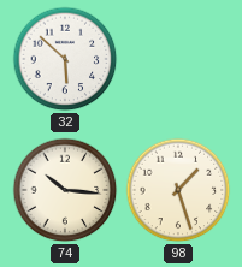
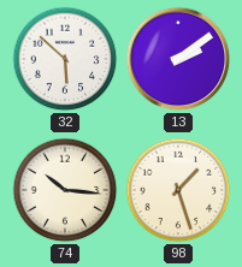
13: none -> 2:09
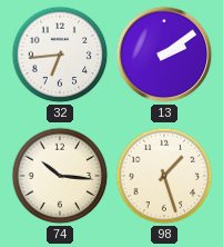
32: 5:52 -> 6:44
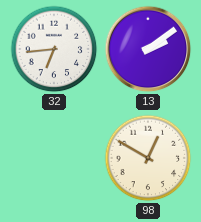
74: 10:16 -> none
98: 1:27 -> 12:50
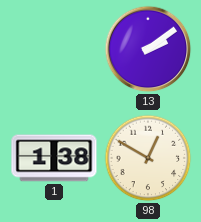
32: 6:44 -> none
1: none -> 1:38
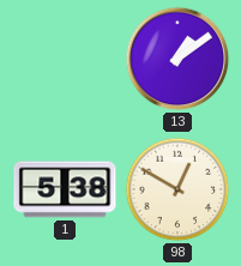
13: 2:09 -> 1:09
1: 1:38 -> 5:38
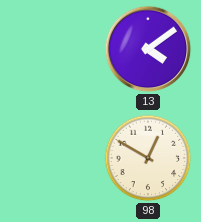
13: 1:09 -> 4:09
1: 5:38 -> none
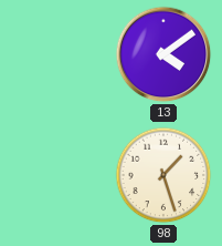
98: 12:50 -> 1:27
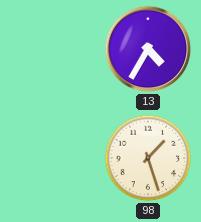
13: 4:09 -> 4:35
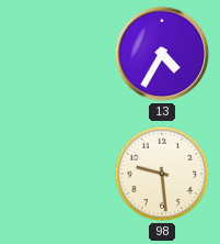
98: 1:27 -> 9:29
